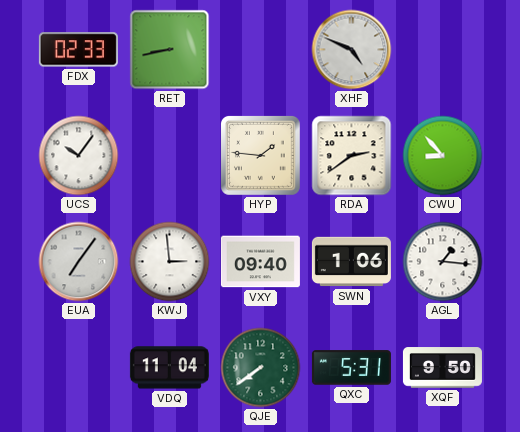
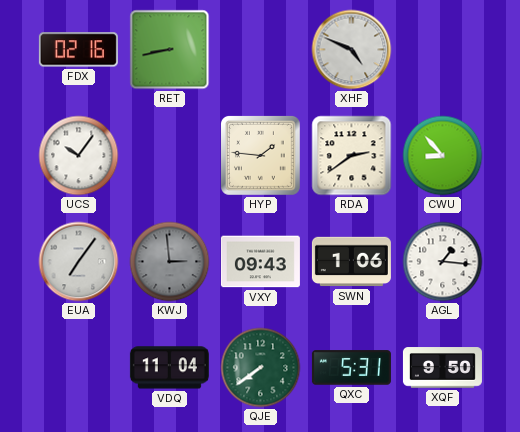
FDX: 02:33 -> 02:16
KWJ dial: white -> grey
VXY: 09:40 -> 09:43
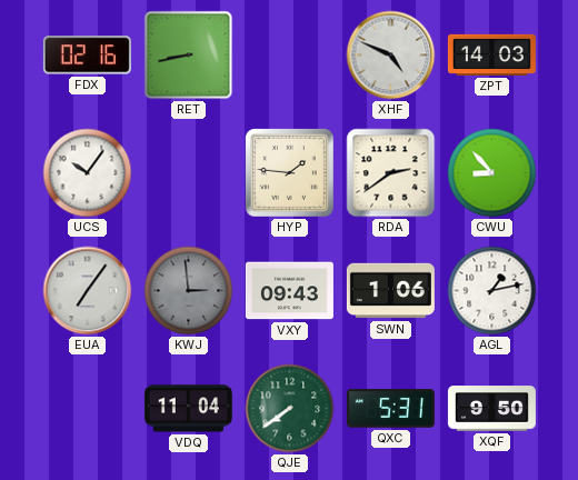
ZPT: none -> 14:03
AGL: 1:16 -> 1:13
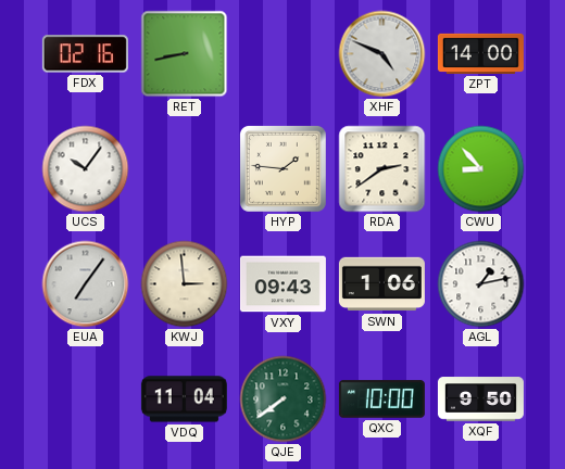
ZPT: 14:03 -> 14:00
KWJ dial: grey -> cream
QXC: 5:31 -> 10:00
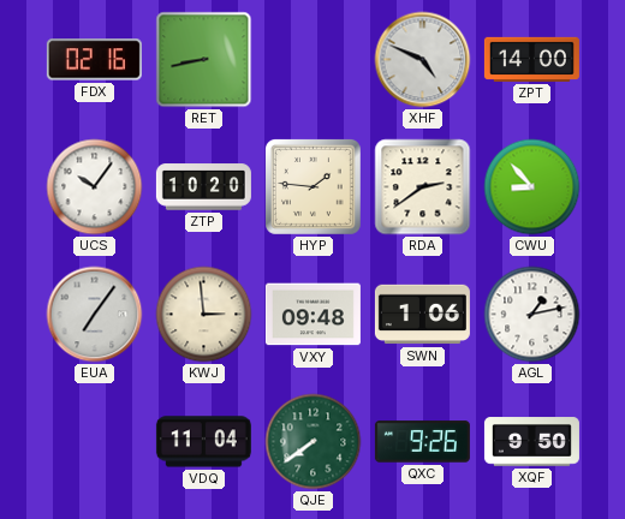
ZTP: none -> 10:20
VXY: 09:43 -> 09:48
QXC: 10:00 -> 9:26
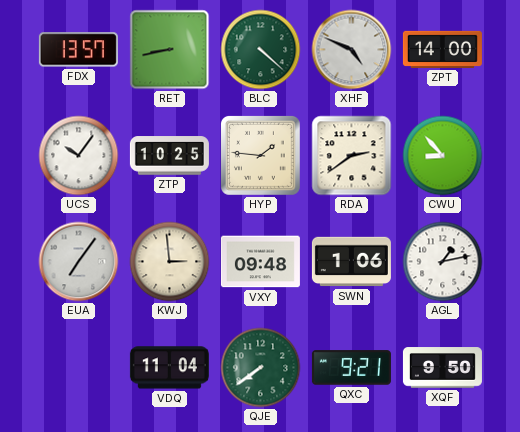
FDX: 02:16 -> 13:57
BLC: none -> 4:22
ZTP: 10:20 -> 10:25
QXC: 9:26 -> 9:21
